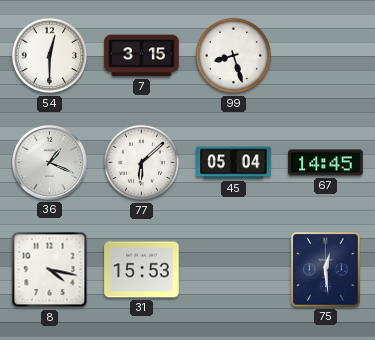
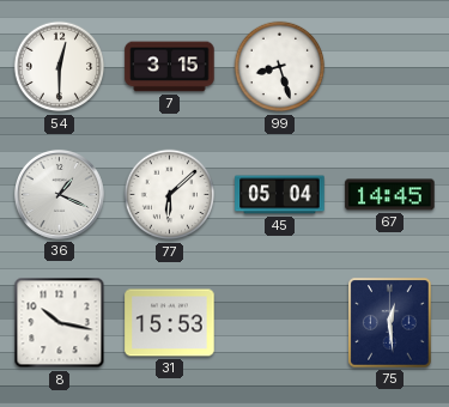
8: 4:17 -> 10:17
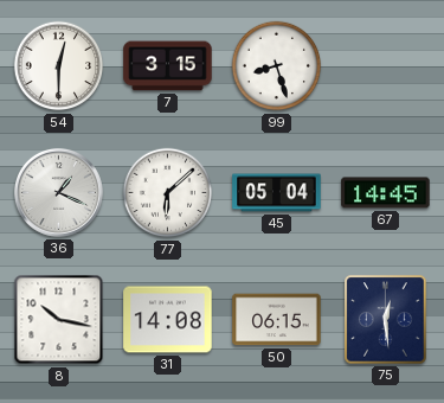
31: 15:53 -> 14:08
50: none -> 06:15
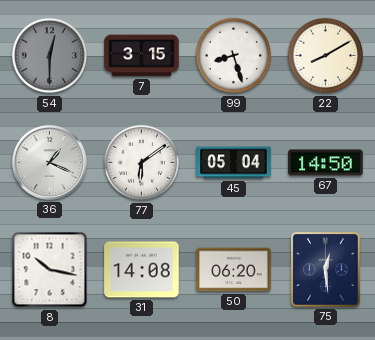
54 dial: white -> grey
22: none -> 8:10
77: 6:08 -> 6:09
67: 14:45 -> 14:50
50: 06:15 -> 06:20
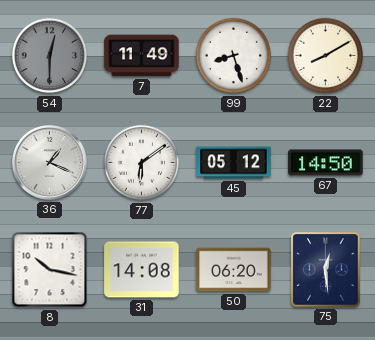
7: 3:15 -> 11:49
45: 05:04 -> 05:12
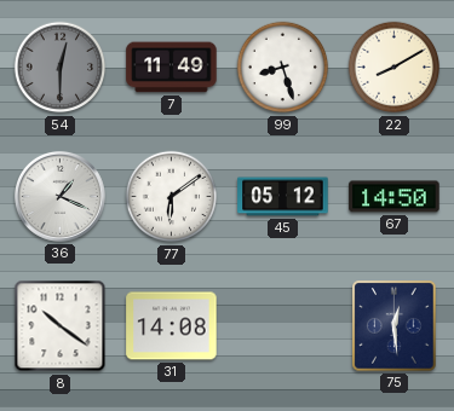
8: 10:17 -> 10:21
50: 06:20 -> none
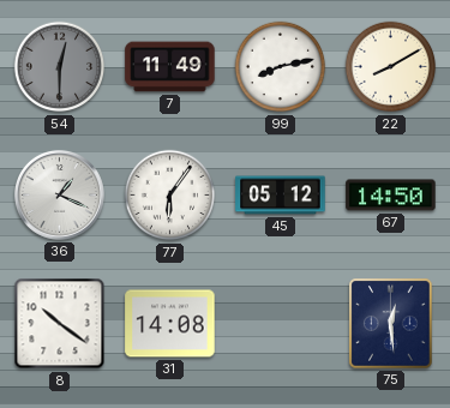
99: 8:27 -> 8:13
77: 6:09 -> 6:06
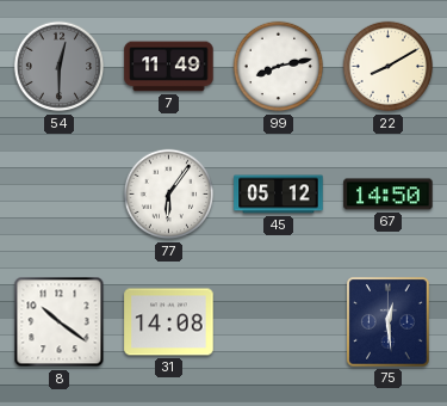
36: 1:19 -> none
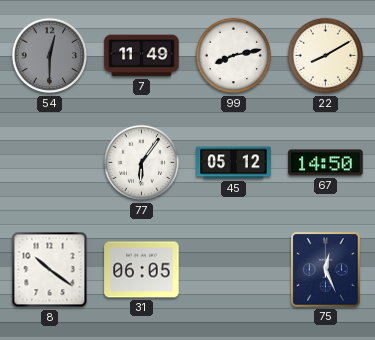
31: 14:08 -> 06:05
75: 12:29 -> 12:26
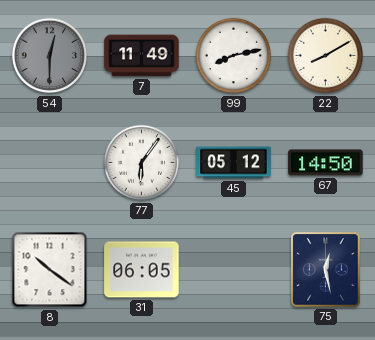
75: 12:26 -> 12:28
